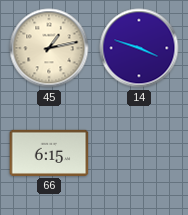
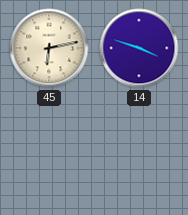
45: 1:13 -> 6:13
66: 6:15 -> none
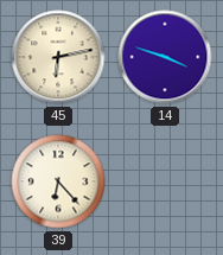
39: none -> 6:23
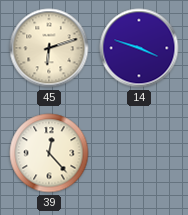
45: 6:13 -> 6:12
39: 6:23 -> 12:23
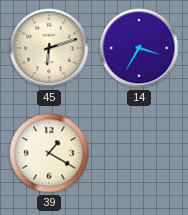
14: 3:48 -> 3:35
39: 12:23 -> 1:20
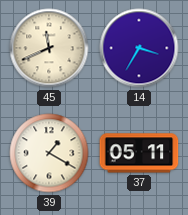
45: 6:12 -> 11:41
37: none -> 05:11
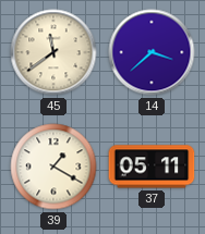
45: 11:41 -> 11:39
14: 3:35 -> 3:38
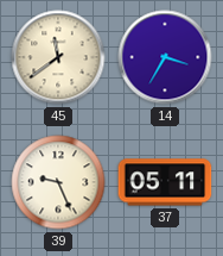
14: 3:38 -> 3:35
39: 1:20 -> 9:26
